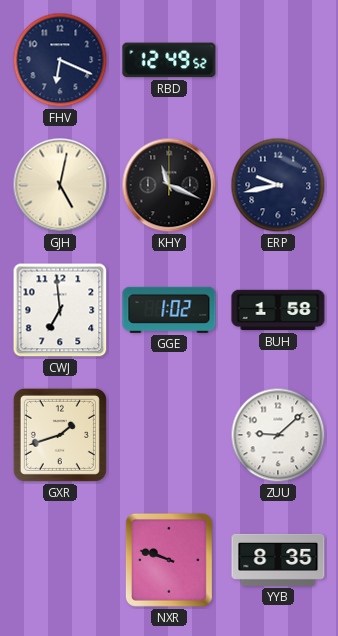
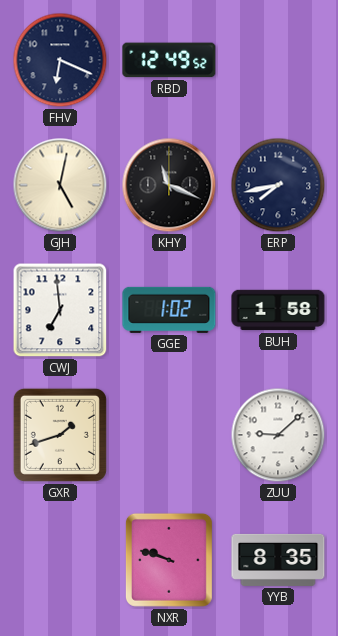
ERP: 9:43 -> 7:43
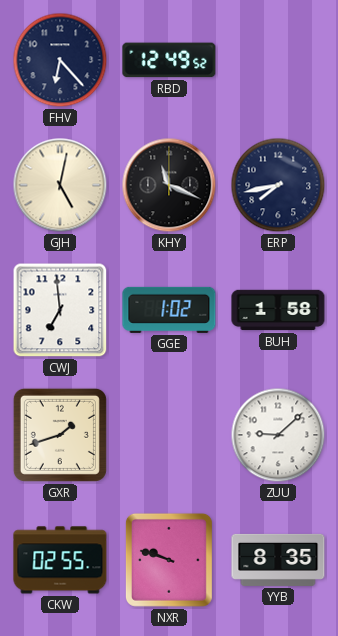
FHV: 6:19 -> 6:23
CKW: none -> 02:55
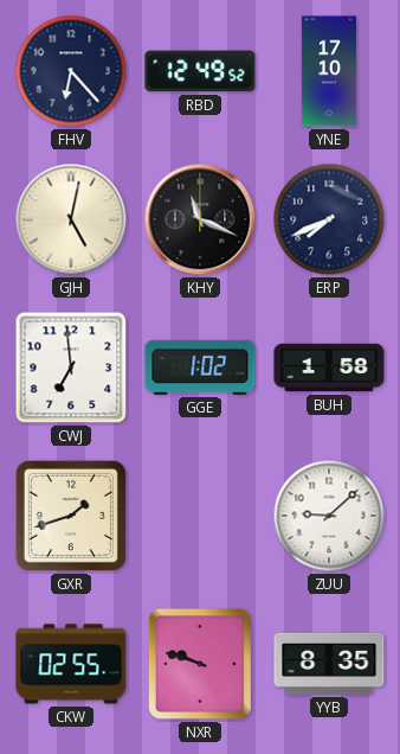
YNE: none -> 17:10
ERP: 7:43 -> 7:41
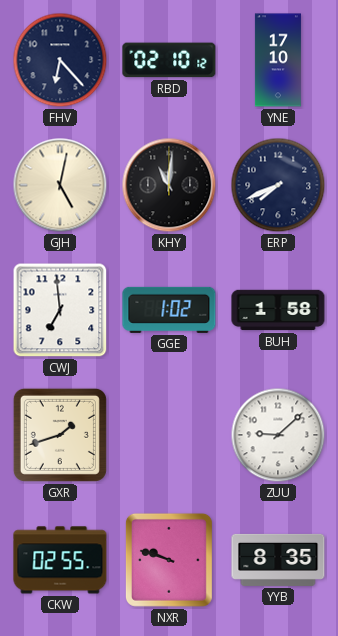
RBD: 12:49 -> 02:10
KHY: 11:19 -> 11:01
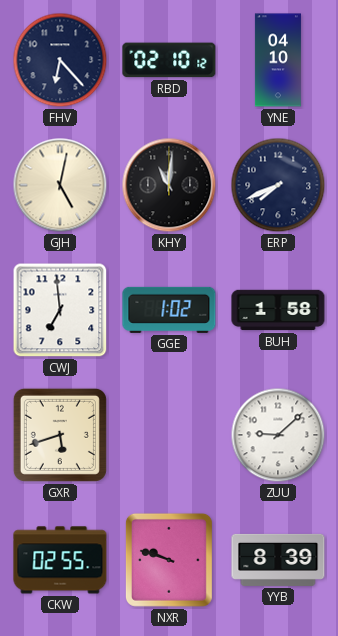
YNE: 17:10 -> 04:10
GXR: 1:42 -> 5:42
YYB: 8:35 -> 8:39
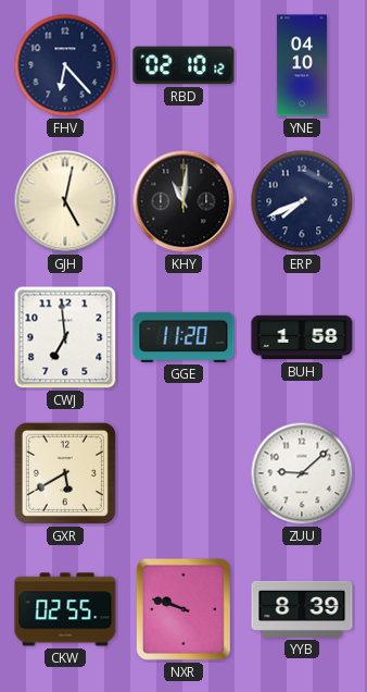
GGE: 1:02 -> 11:20
GXR: 5:42 -> 5:40
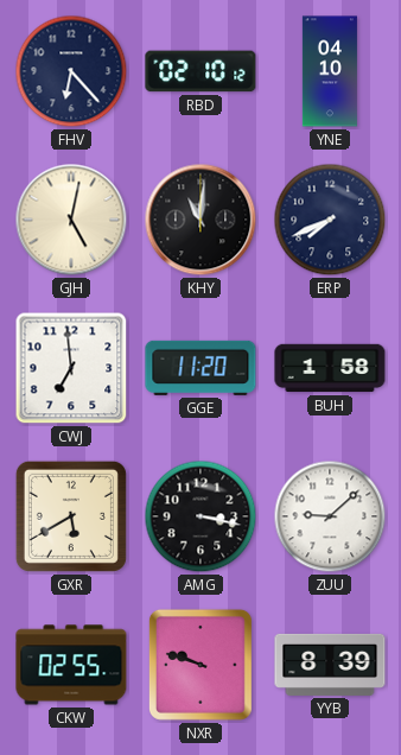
AMG: none -> 3:17
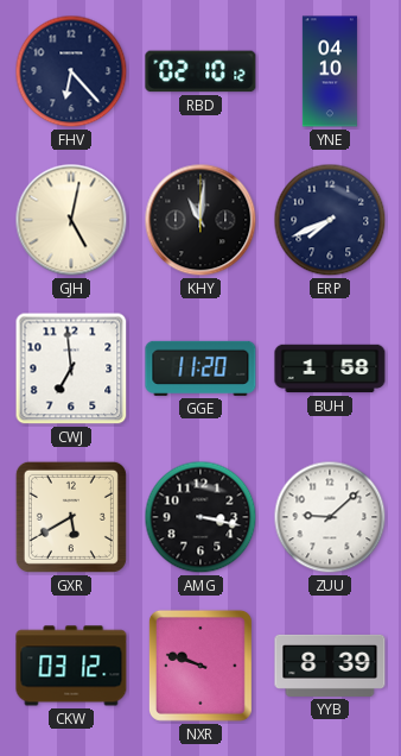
CKW: 02:55 -> 03:12
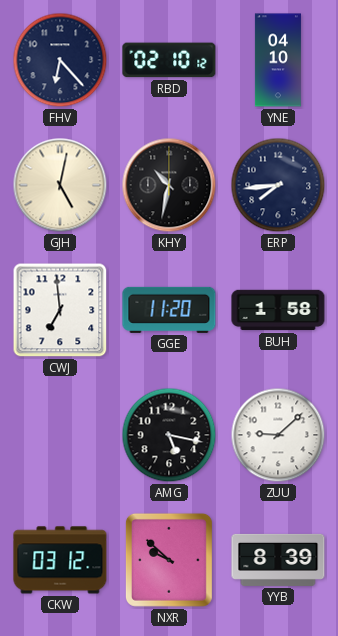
KHY: 11:01 -> 10:32
ERP: 7:41 -> 7:44
GXR: 5:40 -> none
AMG: 3:17 -> 5:17
NXR: 9:48 -> 9:52
